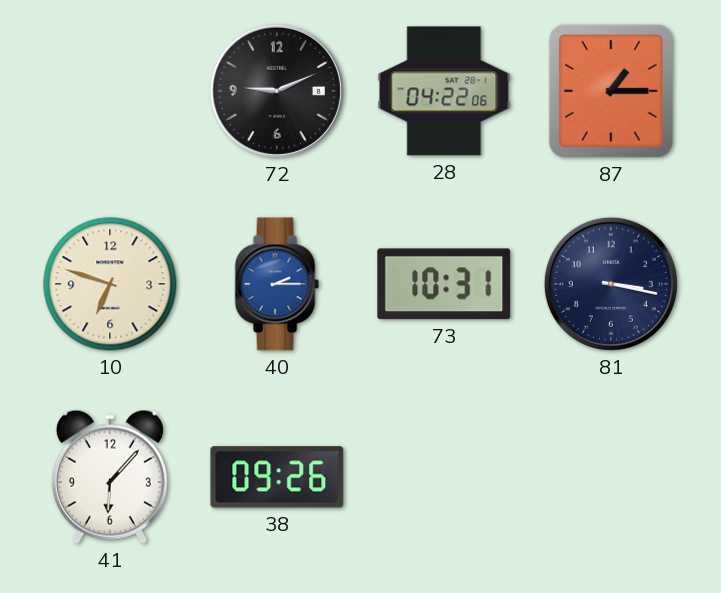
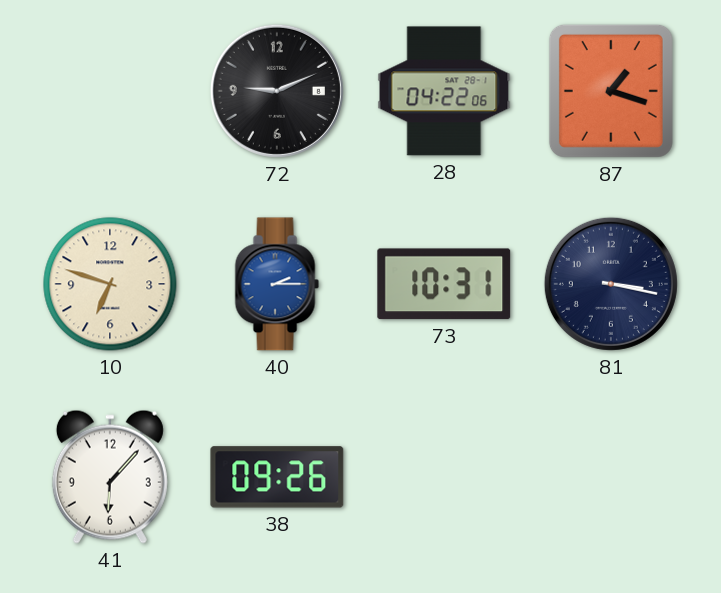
87: 1:15 -> 1:18
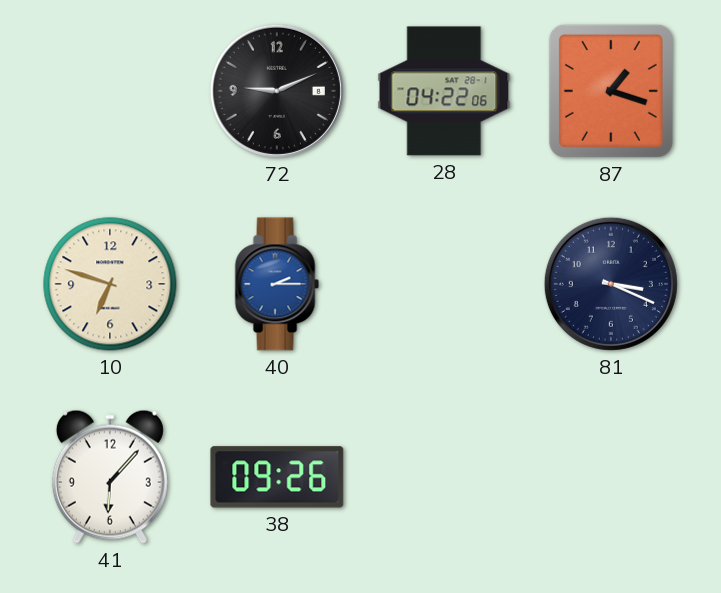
73: 10:31 -> none
81: 3:17 -> 3:19
